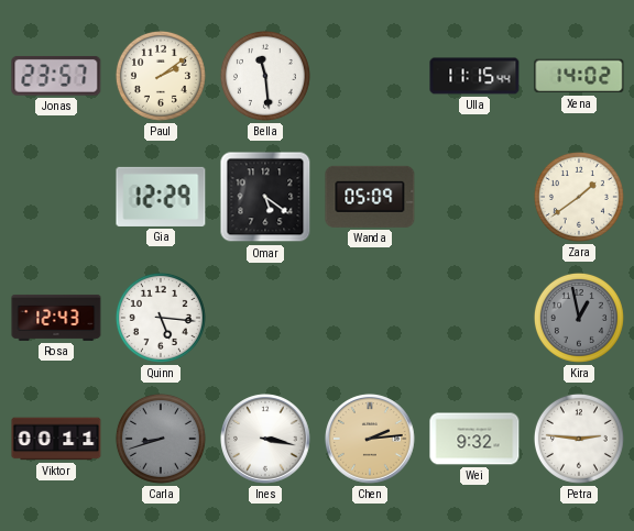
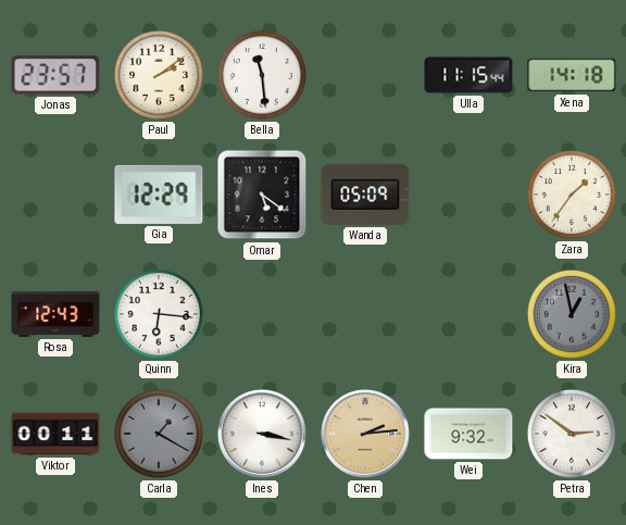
Xena: 14:02 -> 14:18
Zara: 1:39 -> 1:36
Quinn: 5:16 -> 6:16
Carla: 8:42 -> 1:20
Petra: 2:46 -> 2:51
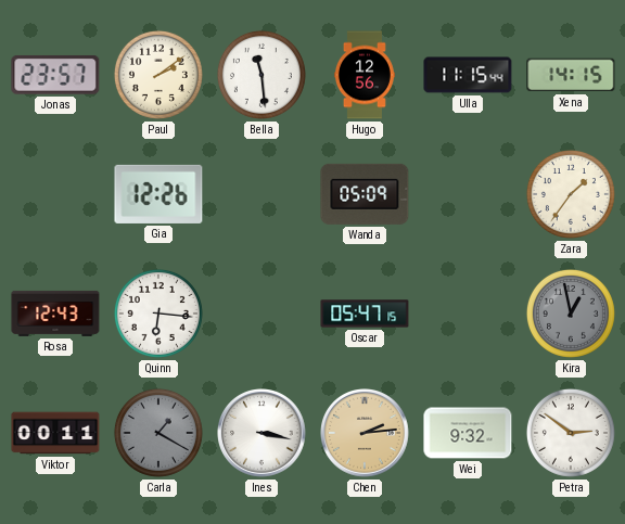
Hugo: none -> 12:56
Xena: 14:18 -> 14:15
Gia: 12:29 -> 12:26
Omar: 5:21 -> none
Oscar: none -> 05:47
